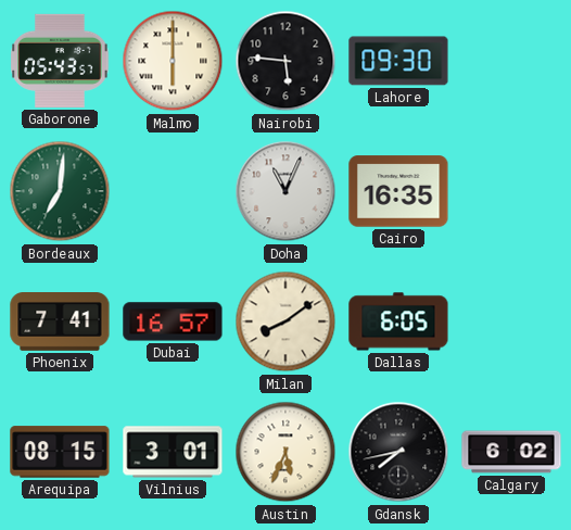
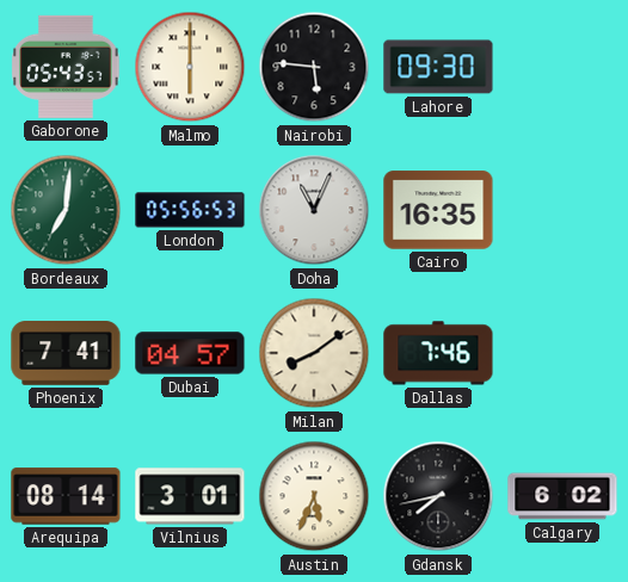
London: none -> 05:56
Dubai: 16:57 -> 04:57
Dallas: 6:05 -> 7:46
Arequipa: 08:15 -> 08:14
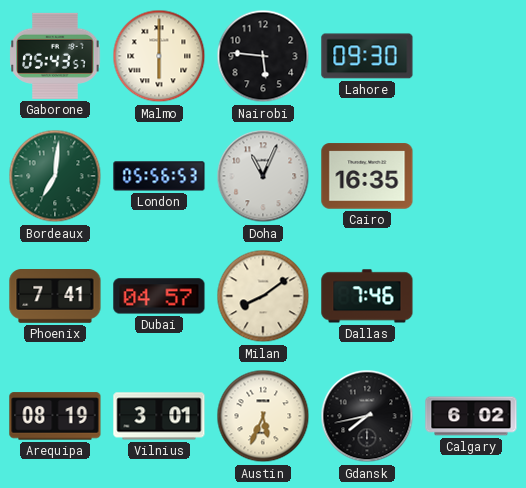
Arequipa: 08:14 -> 08:19
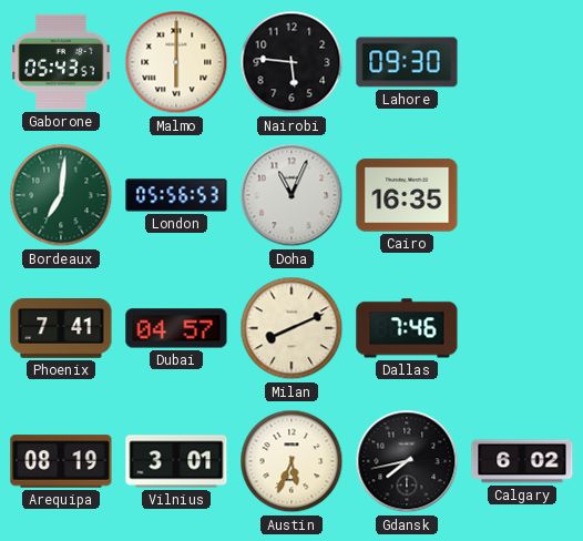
Milan: 8:09 -> 8:11
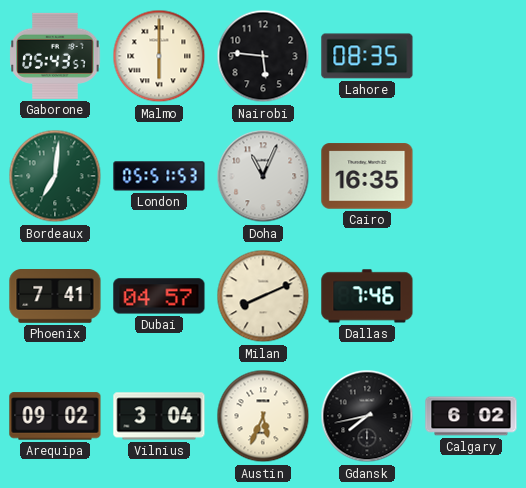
Lahore: 09:30 -> 08:35
London: 05:56 -> 05:51
Arequipa: 08:19 -> 09:02
Vilnius: 3:01 -> 3:04
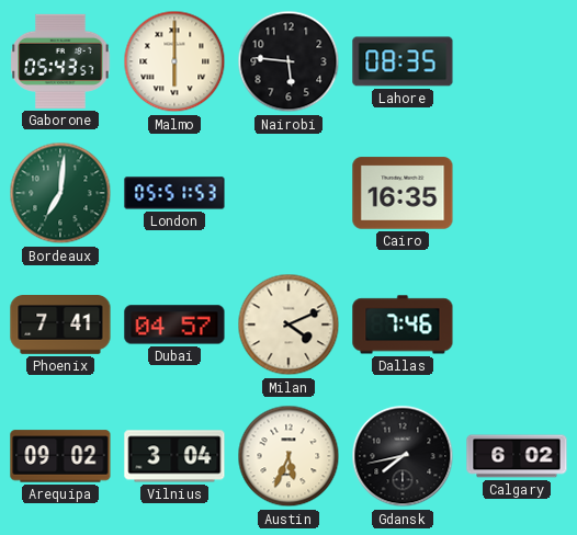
Doha: 11:04 -> none
Milan: 8:11 -> 4:11
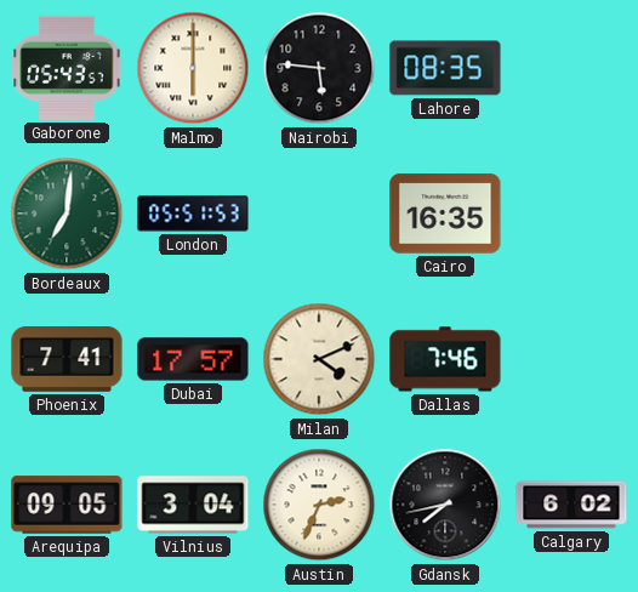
Dubai: 04:57 -> 17:57
Arequipa: 09:02 -> 09:05
Austin: 5:34 -> 2:34
